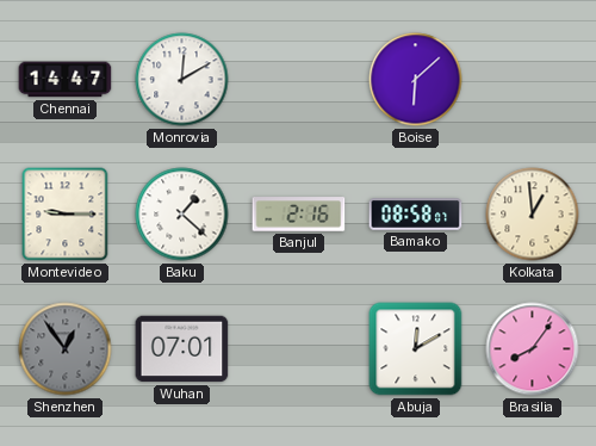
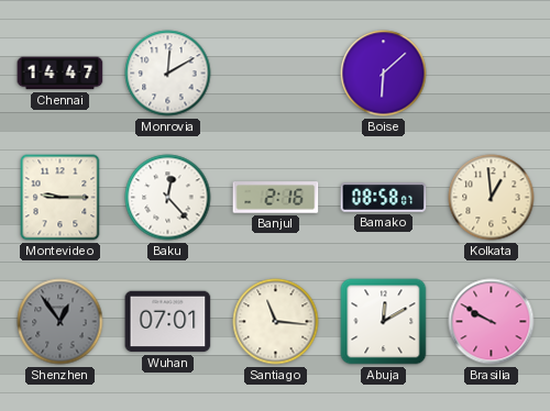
Baku: 1:22 -> 12:23
Santiago: none -> 11:16
Brasilia: 8:06 -> 9:50
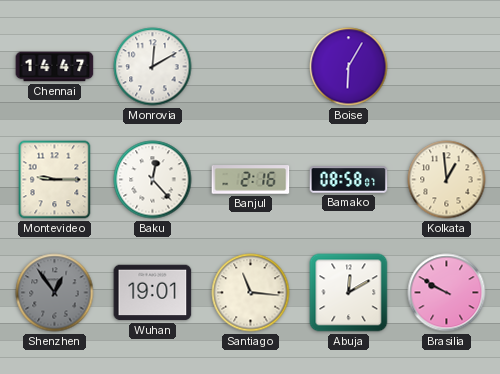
Boise: 6:08 -> 6:05
Wuhan: 07:01 -> 19:01
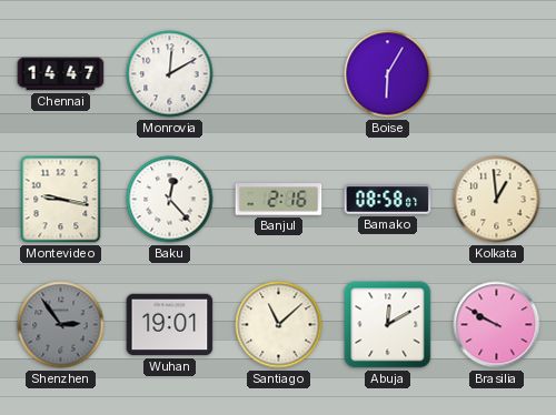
Montevideo: 9:15 -> 9:17
Shenzhen: 12:54 -> 2:54
Santiago: 11:16 -> 11:08
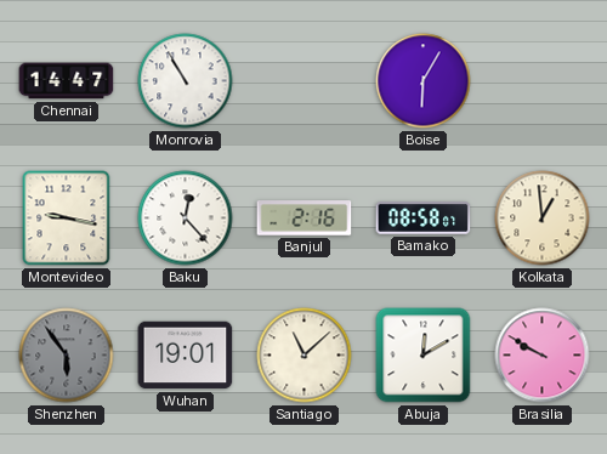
Monrovia: 12:10 -> 10:55
Shenzhen: 2:54 -> 5:54
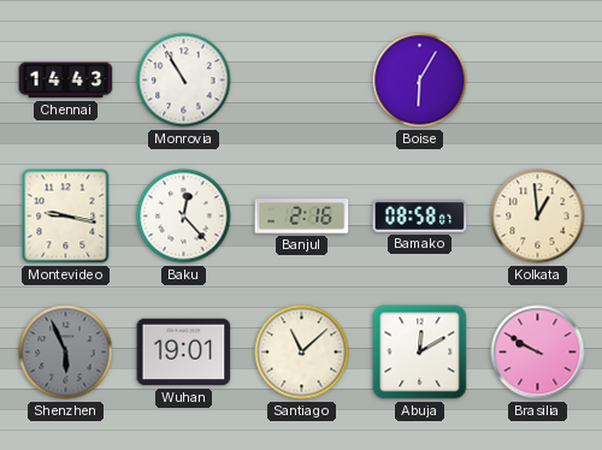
Chennai: 14:47 -> 14:43
Shenzhen: 5:54 -> 5:56
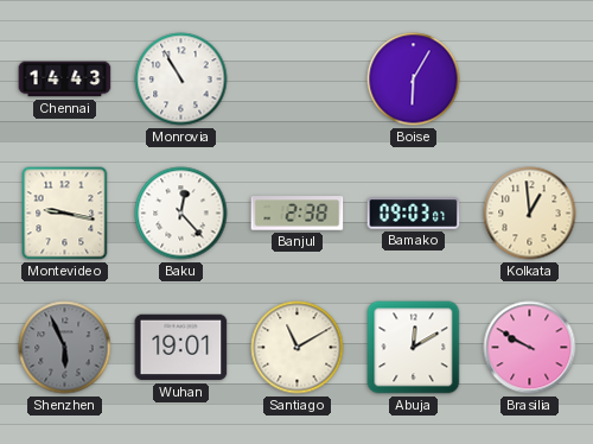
Banjul: 2:16 -> 2:38
Bamako: 08:58 -> 09:03
Santiago: 11:08 -> 11:10
